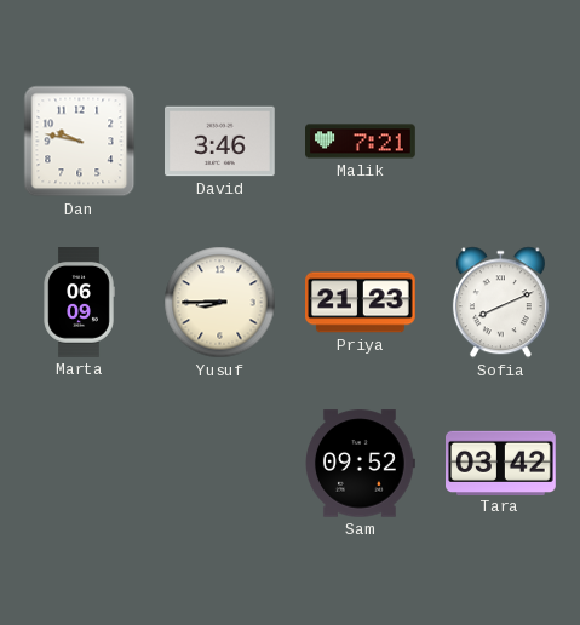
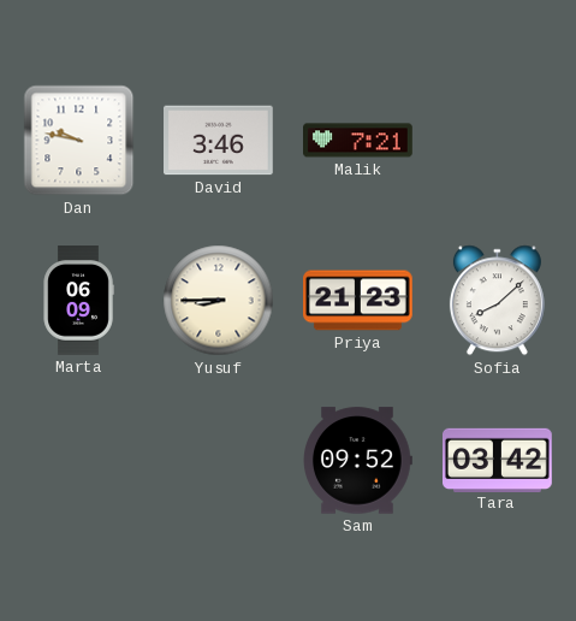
Sofia: 8:11 -> 8:08
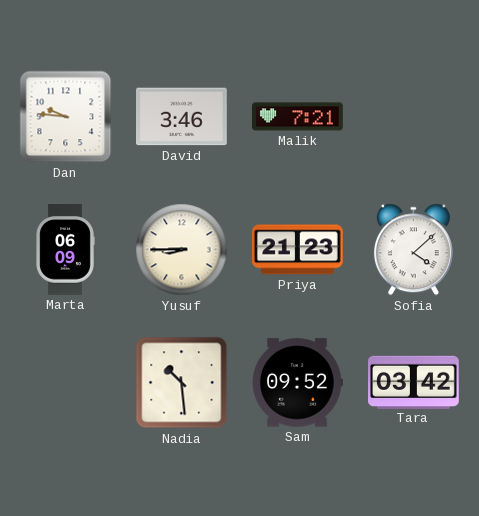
Dan: 9:47 -> 9:46
Sofia: 8:08 -> 4:08
Nadia: none -> 10:29
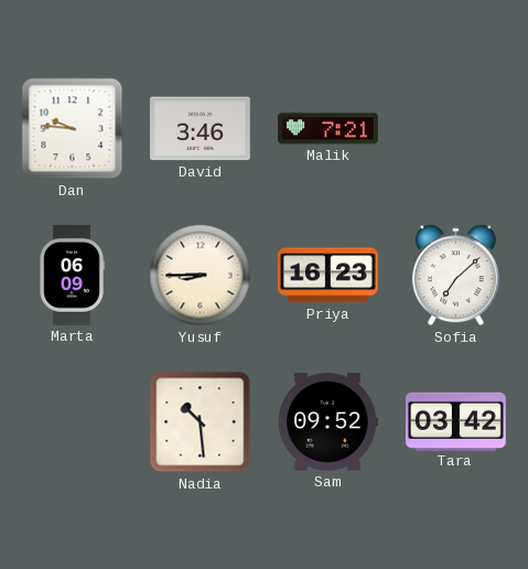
Priya: 21:23 -> 16:23
Sofia: 4:08 -> 7:08
